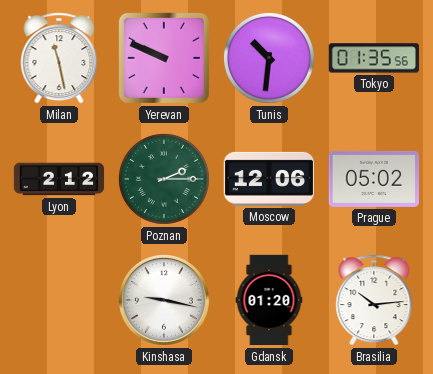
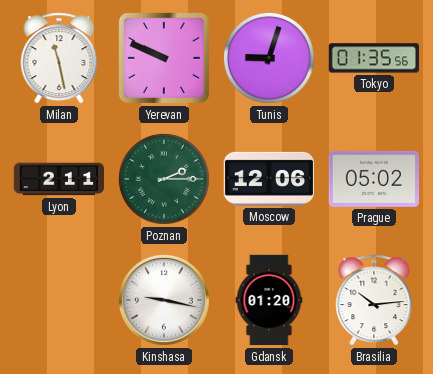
Tunis: 10:31 -> 9:03
Lyon: 2:12 -> 2:11
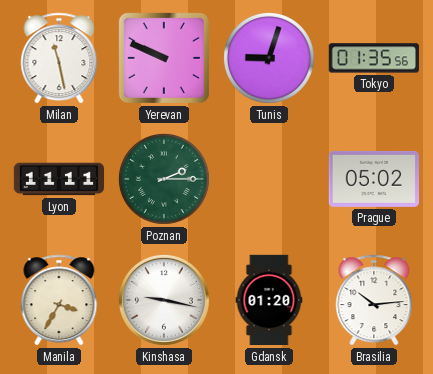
Lyon: 2:11 -> 11:11
Moscow: 12:06 -> none
Manila: none -> 3:35
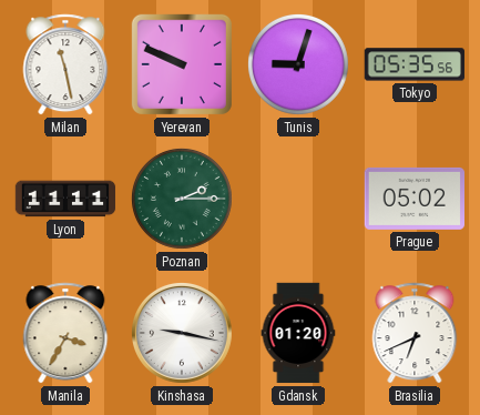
Tokyo: 01:35 -> 05:35
Brasilia: 10:14 -> 6:41
